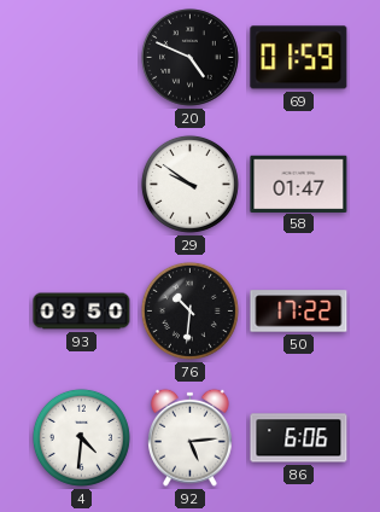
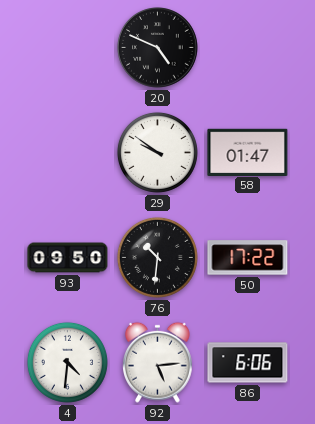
69: 01:59 -> none
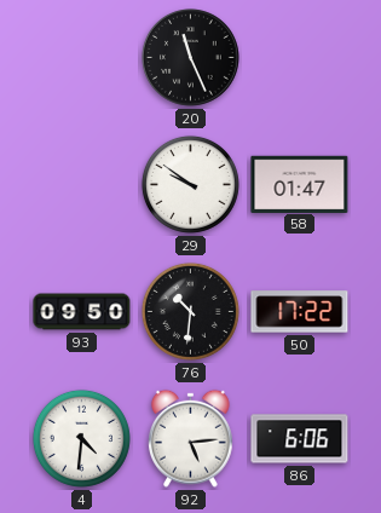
20: 4:49 -> 11:26
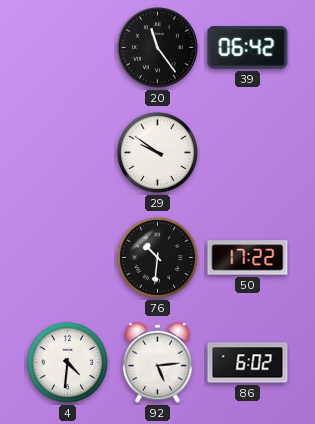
20: 11:26 -> 11:24
39: none -> 06:42
58: 01:47 -> none
93: 09:50 -> none
86: 6:06 -> 6:02
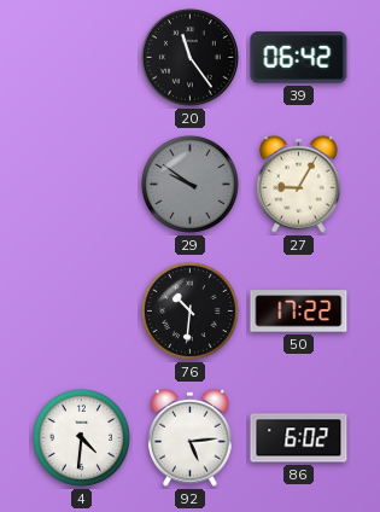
29 dial: white -> grey
27: none -> 9:05
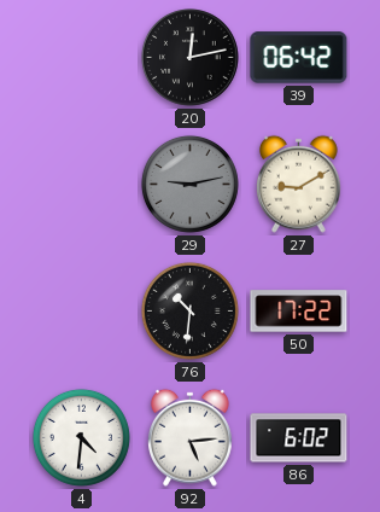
20: 11:24 -> 12:13
29: 9:51 -> 9:13
27: 9:05 -> 9:10
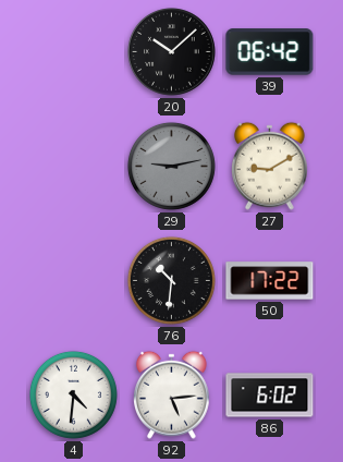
20: 12:13 -> 10:08
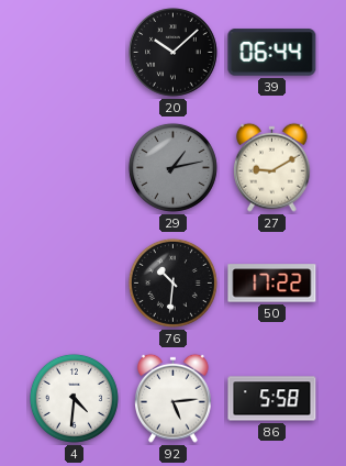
39: 06:42 -> 06:44
29: 9:13 -> 1:13
86: 6:02 -> 5:58
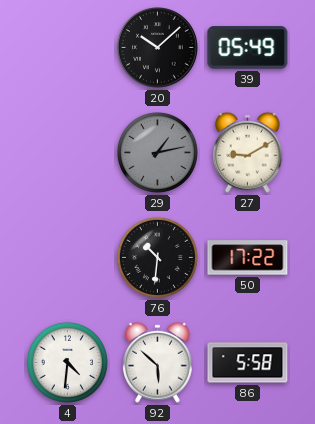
39: 06:44 -> 05:49
92: 5:14 -> 5:52
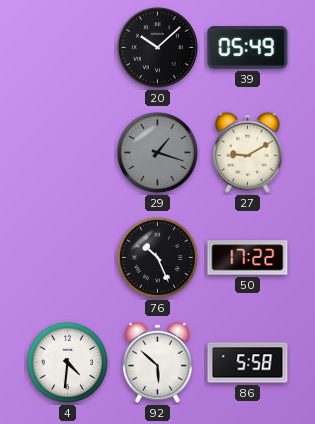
29: 1:13 -> 1:18
76: 10:31 -> 10:26
